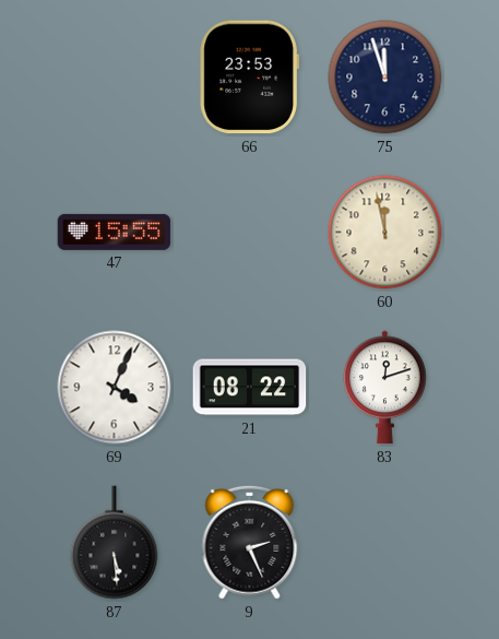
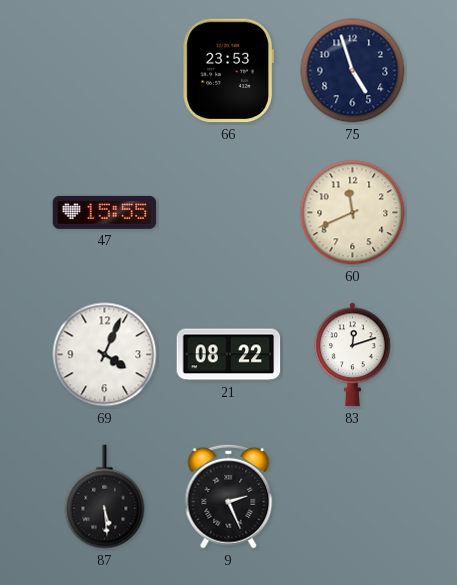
75: 11:57 -> 4:57
60: 11:58 -> 11:41
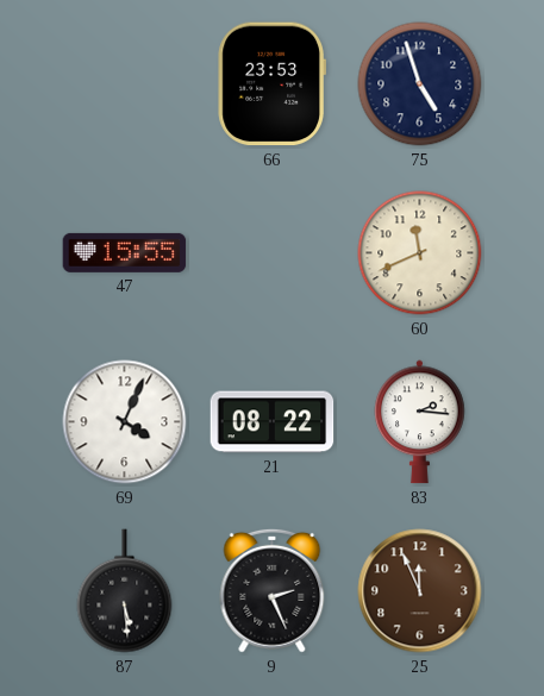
83: 12:12 -> 2:16
25: none -> 11:56
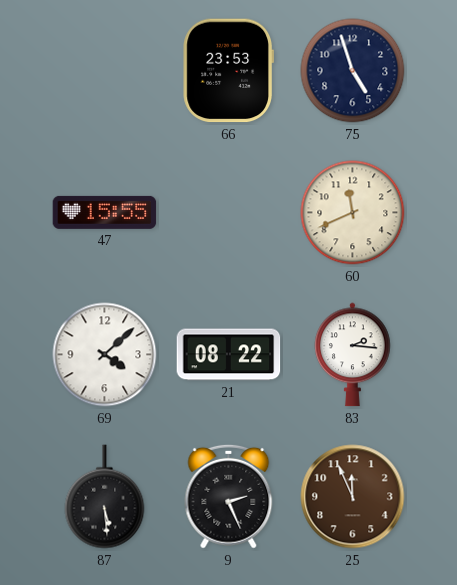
69: 4:04 -> 4:08
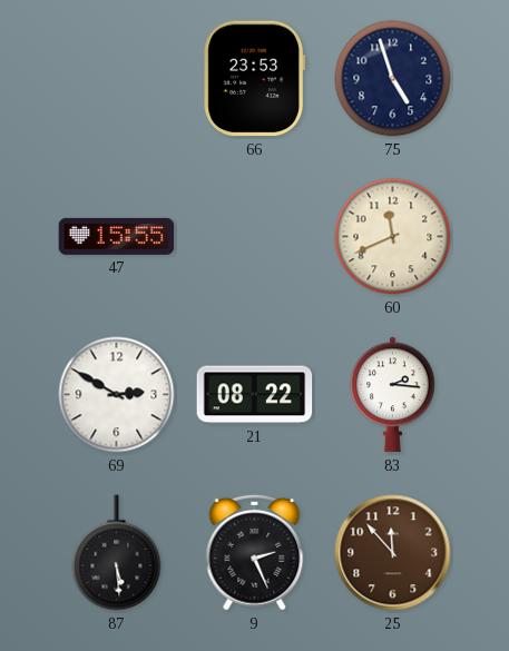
69: 4:08 -> 2:50
25: 11:56 -> 11:53
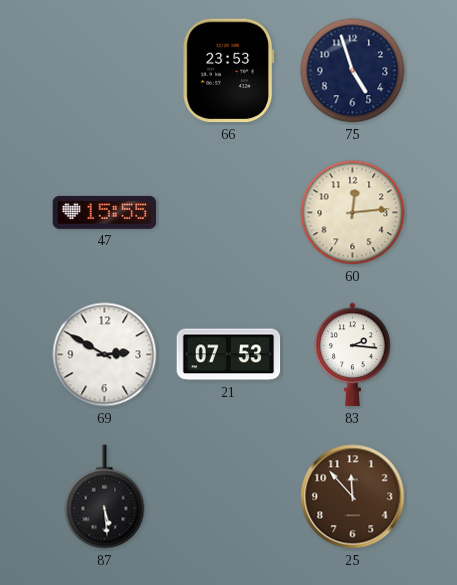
60: 11:41 -> 12:14
21: 08:22 -> 07:53
9: 2:26 -> none
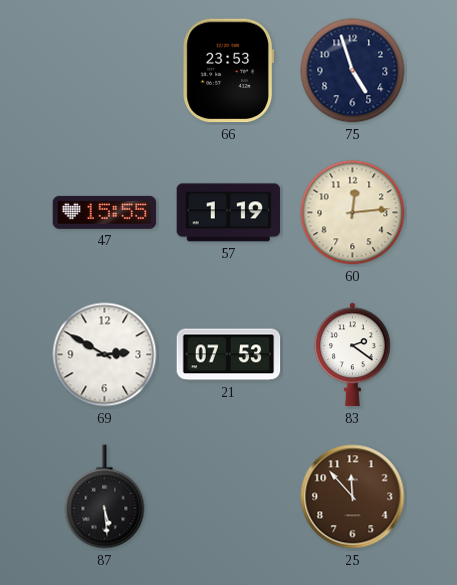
57: none -> 1:19
83: 2:16 -> 2:21
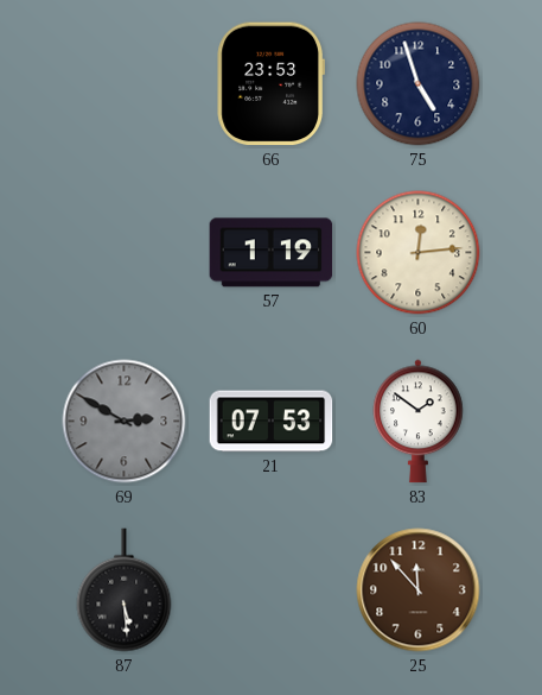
47: 15:55 -> none
69 dial: white -> grey
83: 2:21 -> 1:51
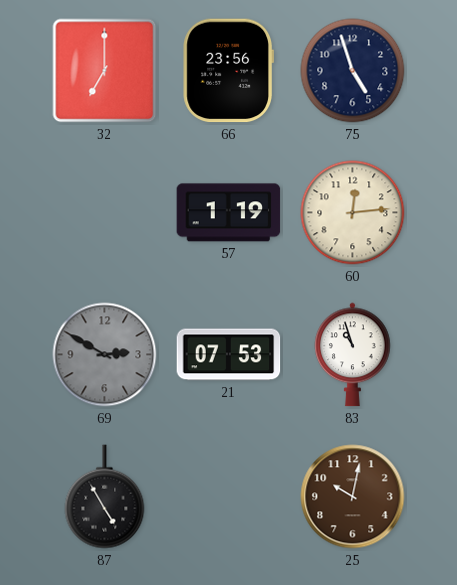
32: none -> 7:00
66: 23:53 -> 23:56
83: 1:51 -> 10:57
87: 5:29 -> 4:55
25: 11:53 -> 10:02
